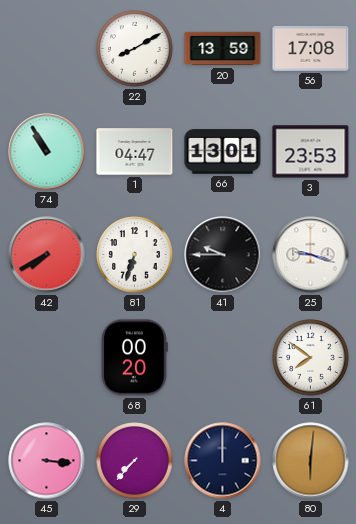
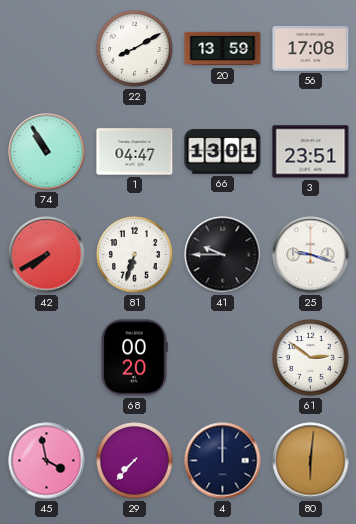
3: 23:53 -> 23:51
61: 7:51 -> 2:51
45: 3:16 -> 3:58
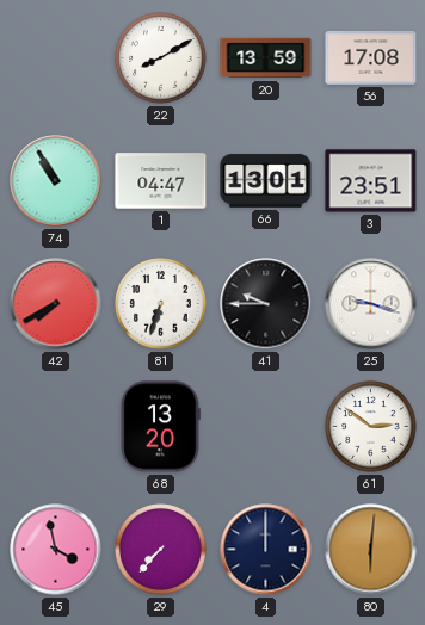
68: 00:20 -> 13:20
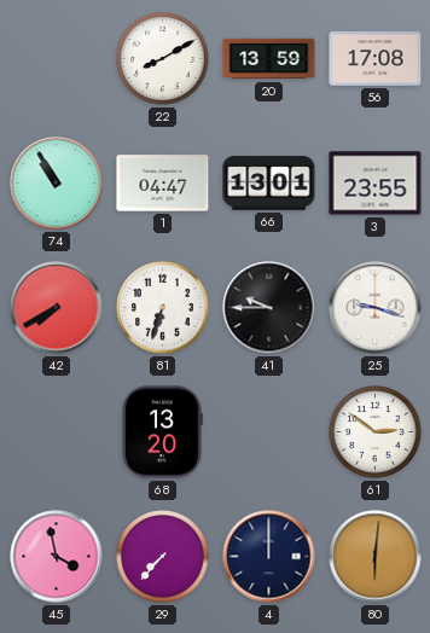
3: 23:51 -> 23:55
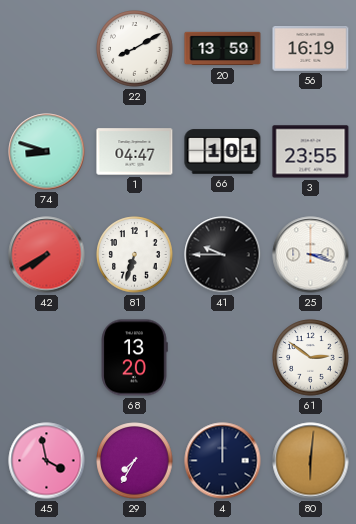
56: 17:08 -> 16:19
74: 10:55 -> 8:48
66: 13:01 -> 1:01
25: 9:18 -> 3:18
29: 7:37 -> 7:35
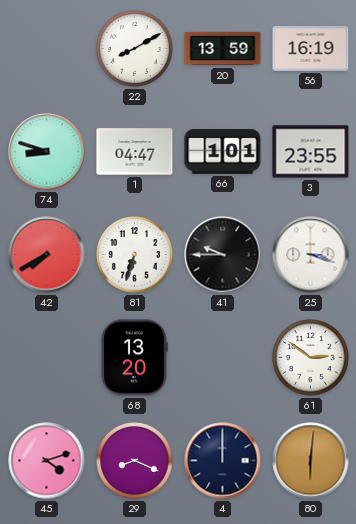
45: 3:58 -> 4:12
29: 7:35 -> 8:19
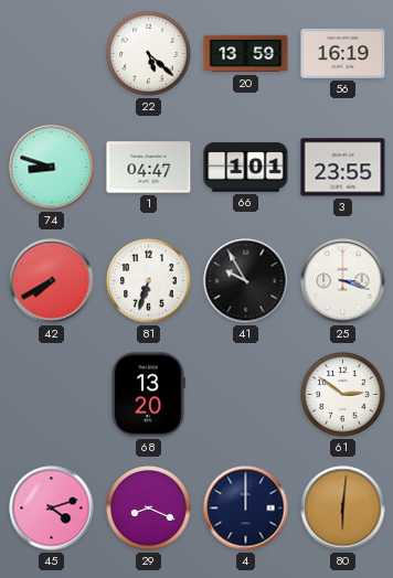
22: 8:10 -> 5:22
41: 9:45 -> 9:55
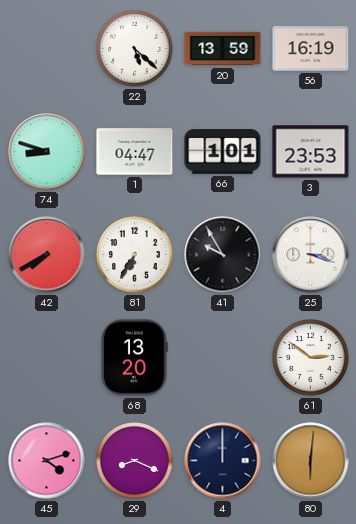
3: 23:55 -> 23:53
81: 6:33 -> 6:35
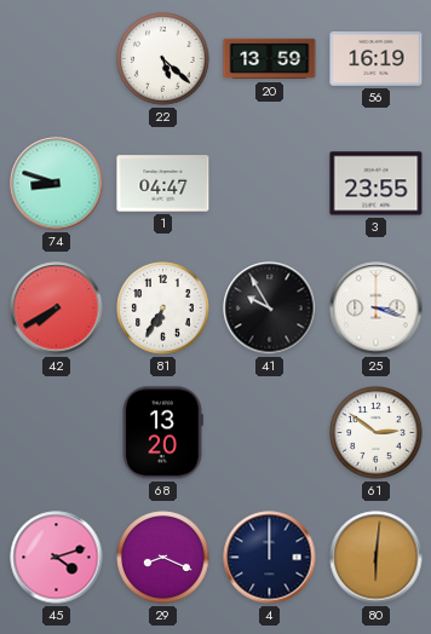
66: 1:01 -> none
3: 23:53 -> 23:55
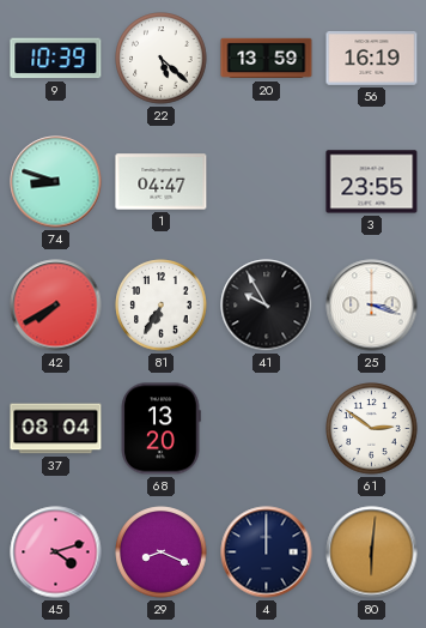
9: none -> 10:39
37: none -> 08:04
